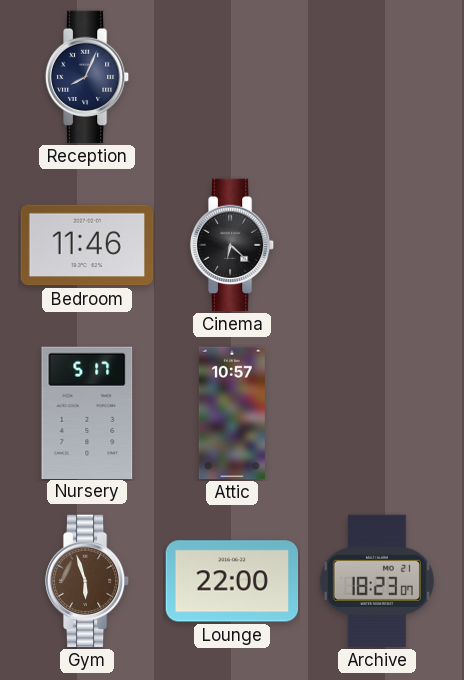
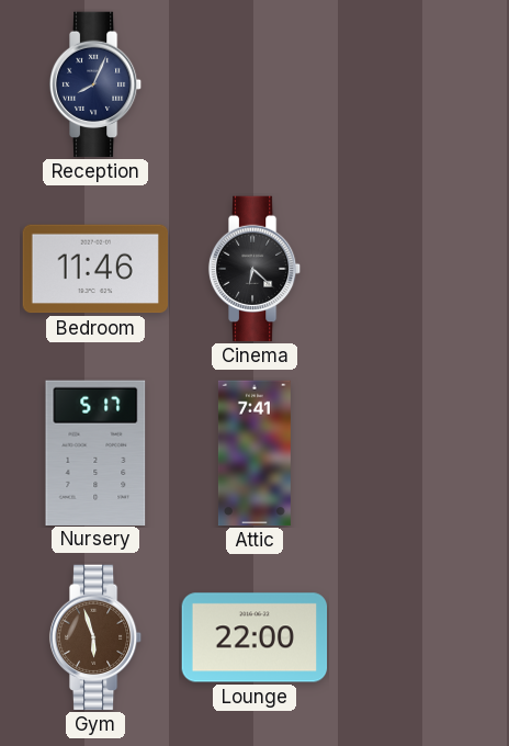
Attic: 10:57 -> 7:41
Archive: 18:23 -> none
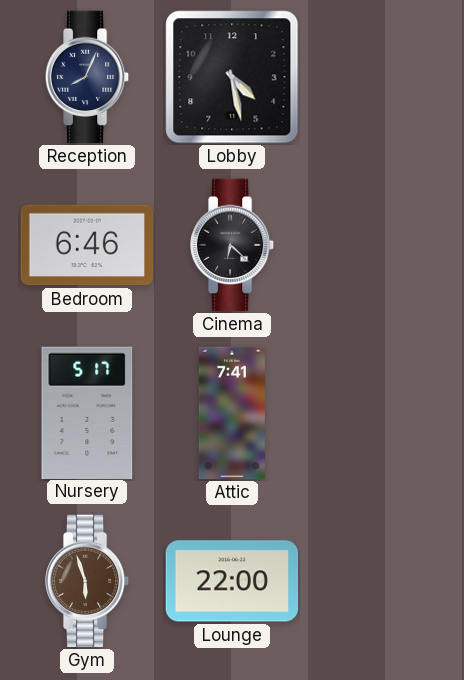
Lobby: none -> 4:28
Bedroom: 11:46 -> 6:46
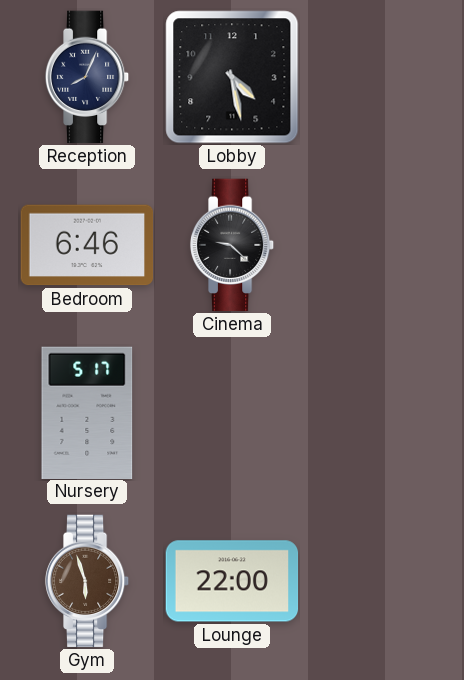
Cinema: 6:22 -> 9:22
Attic: 7:41 -> none
